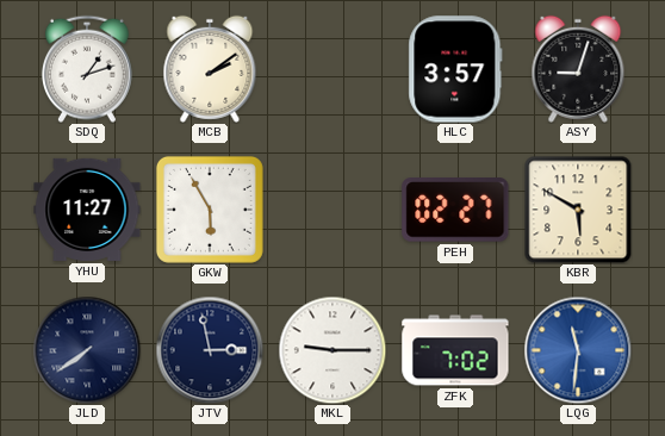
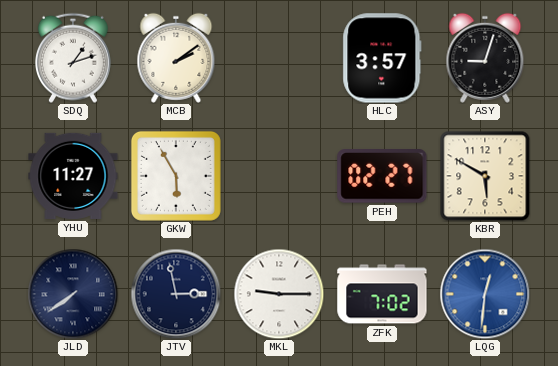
LQG: 11:31 -> 12:31
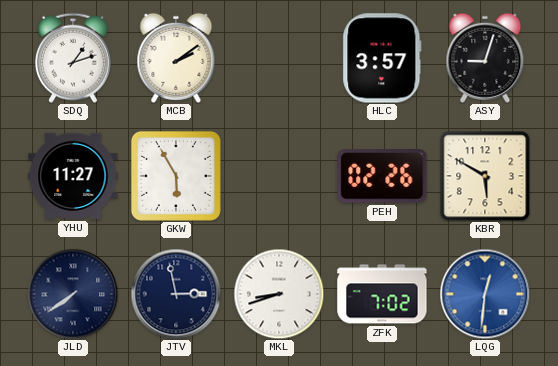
PEH: 02:27 -> 02:26
MKL: 9:15 -> 8:42
